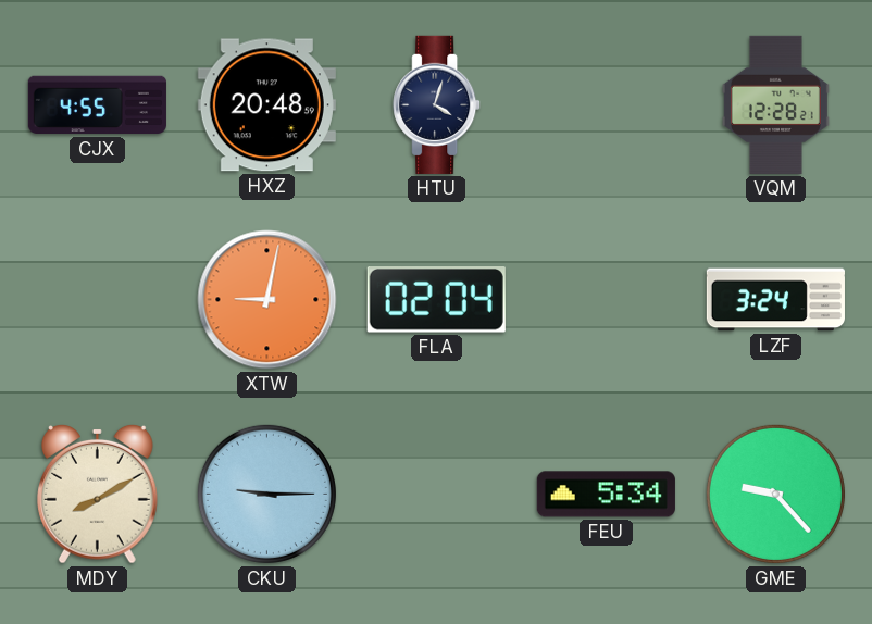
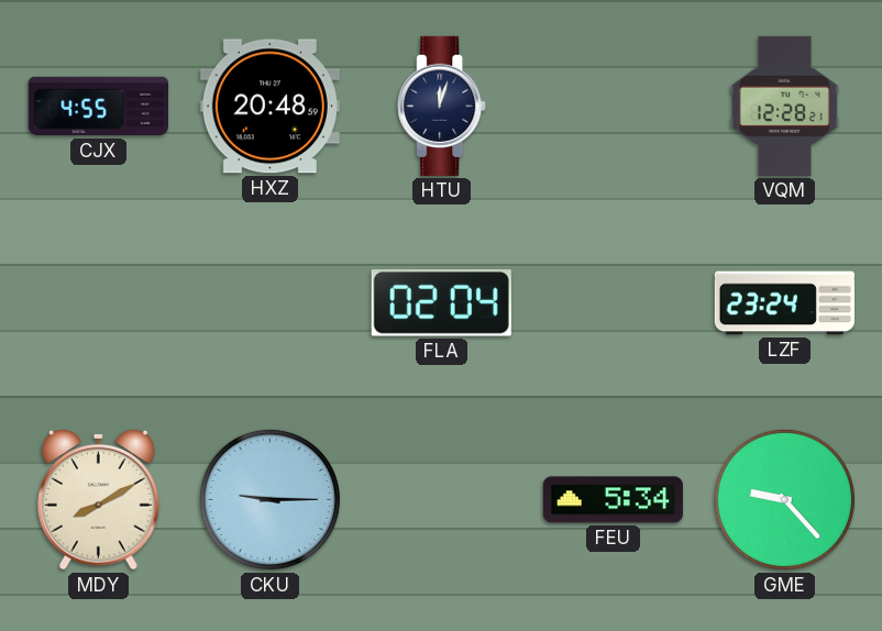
HTU: 4:03 -> 12:03
XTW: 9:02 -> none
LZF: 3:24 -> 23:24
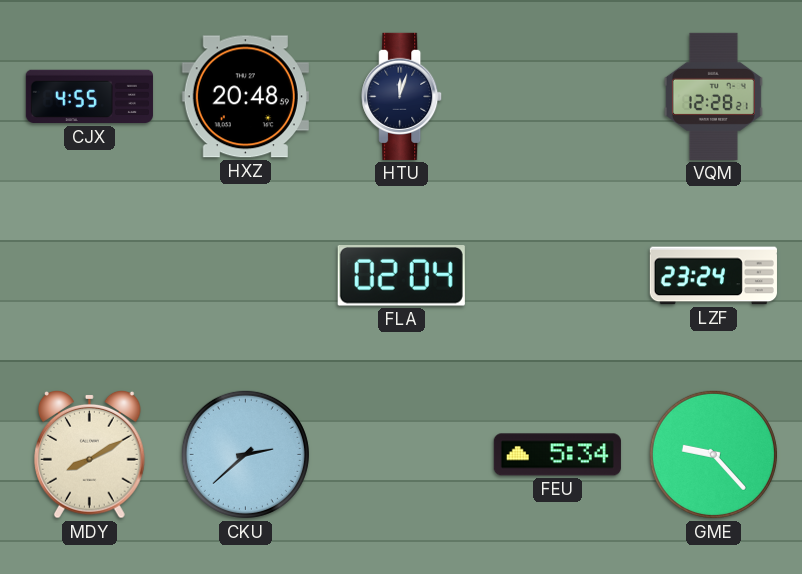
CKU: 9:15 -> 2:38
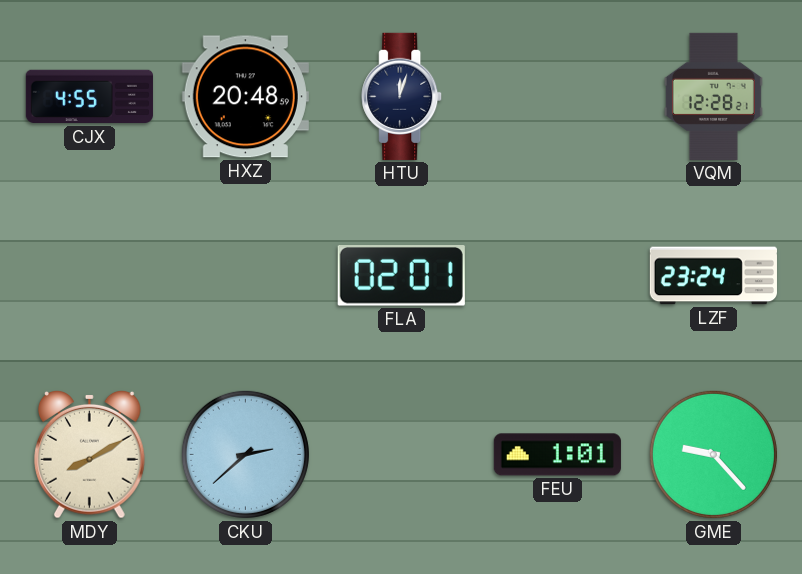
FLA: 02:04 -> 02:01
FEU: 5:34 -> 1:01
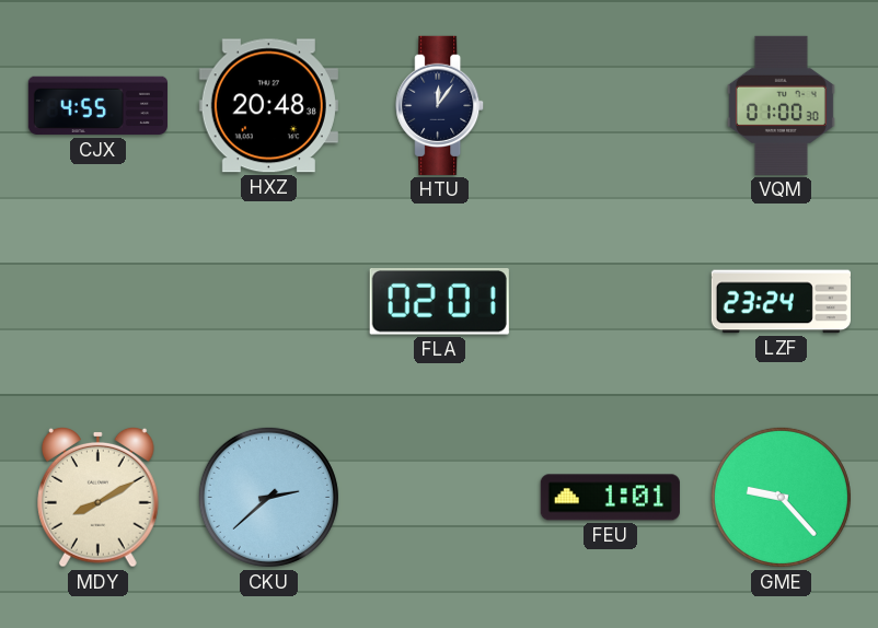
HXZ: 20:48:59 -> 20:48:38
HTU: 12:03 -> 12:06
VQM: 12:28 -> 01:00
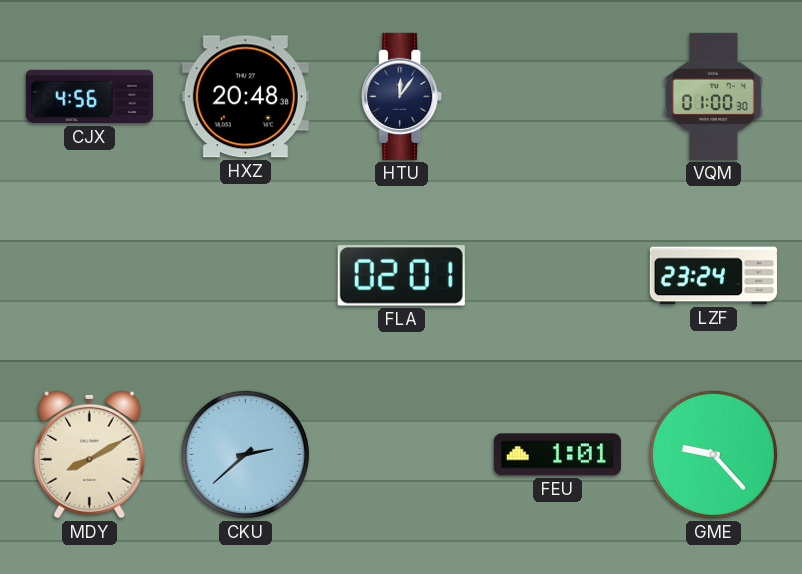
CJX: 4:55 -> 4:56
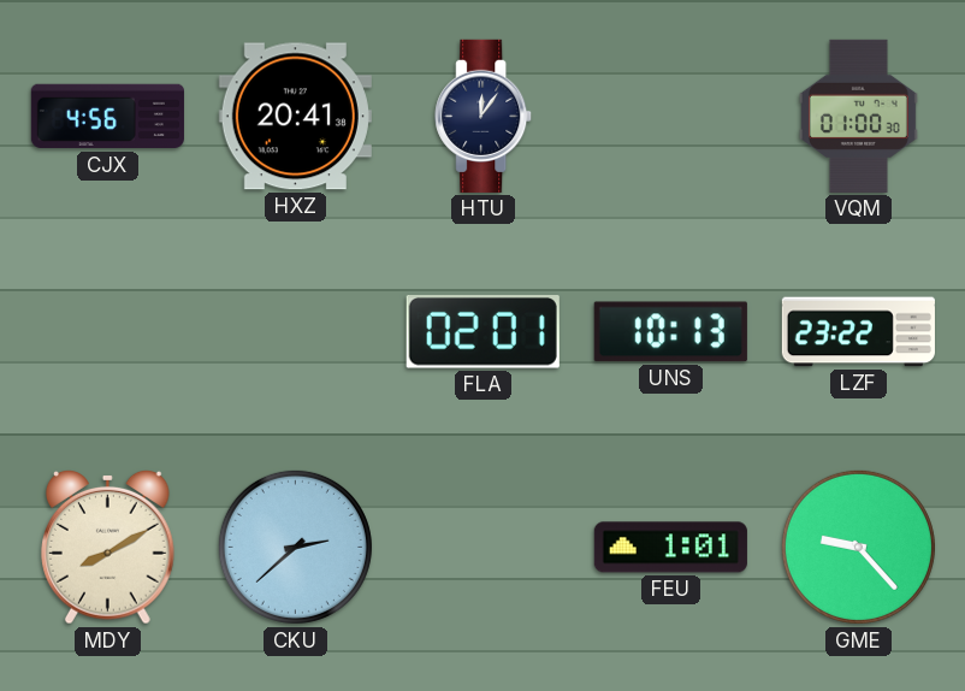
HXZ: 20:48 -> 20:41
UNS: none -> 10:13
LZF: 23:24 -> 23:22
